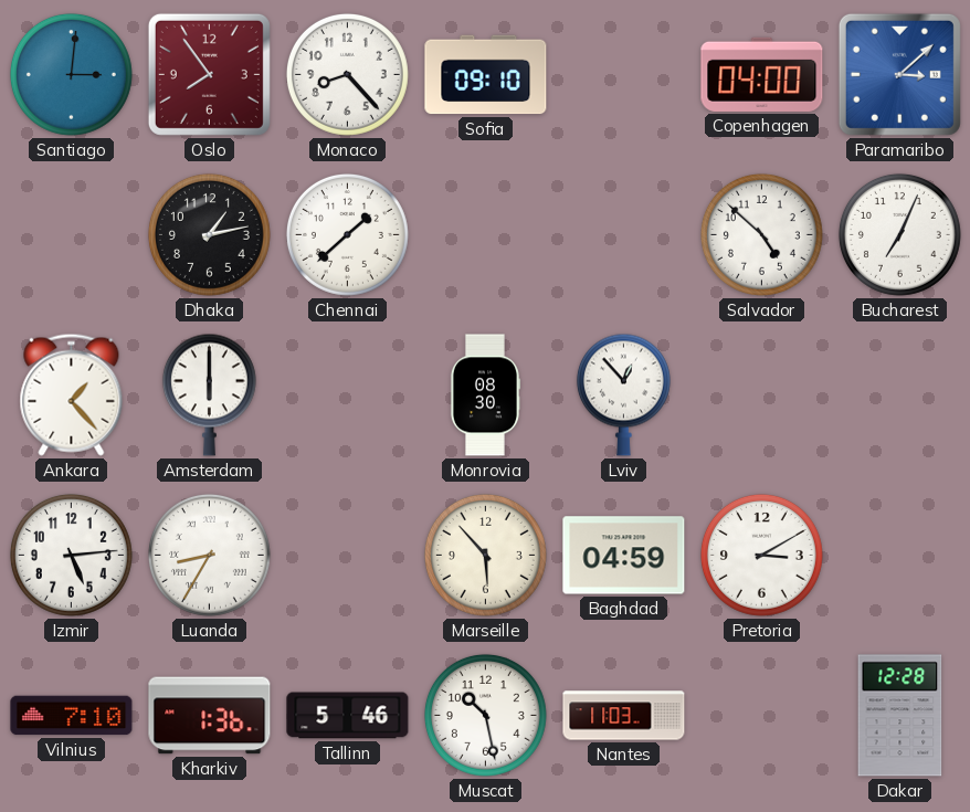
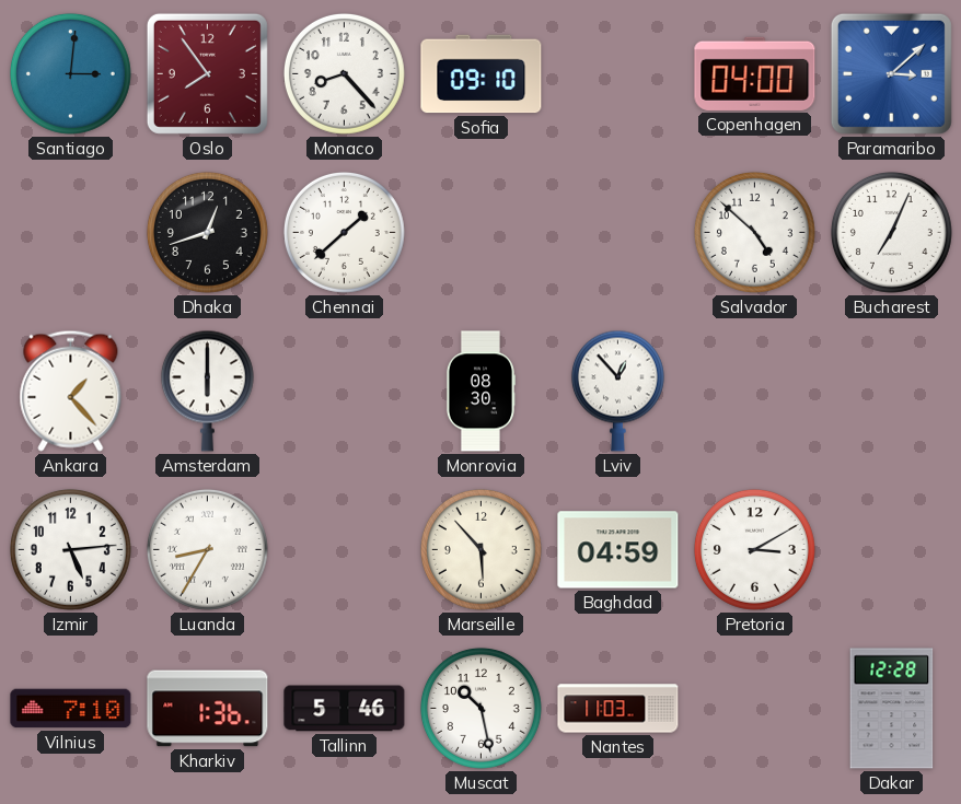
Dhaka: 1:13 -> 12:42
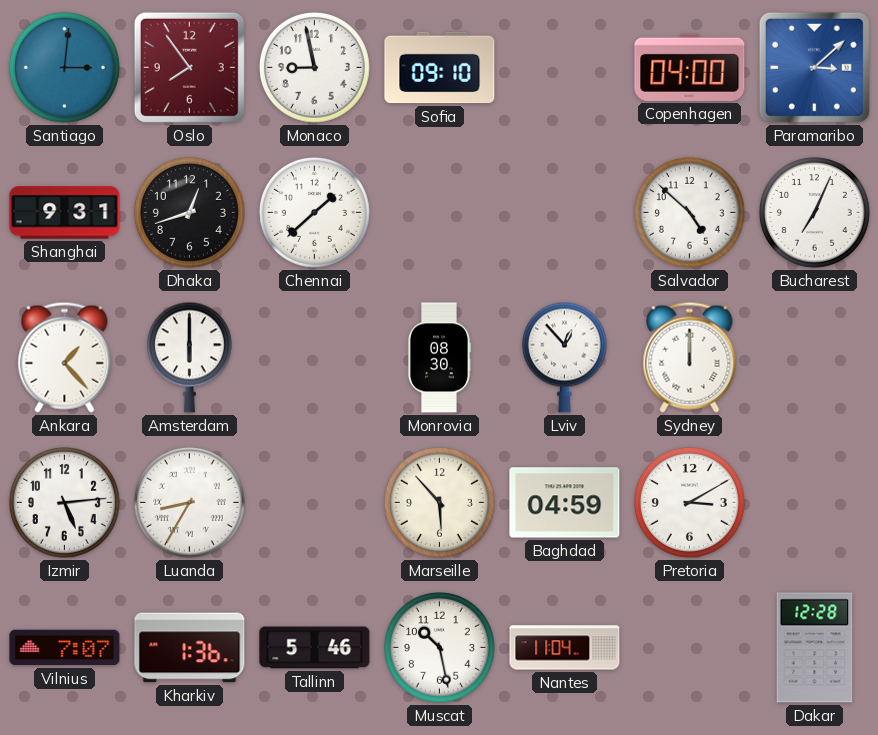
Monaco: 8:23 -> 8:58
Shanghai: none -> 9:31
Sydney: none -> 12:00
Vilnius: 7:10 -> 7:07
Nantes: 11:03 -> 11:04
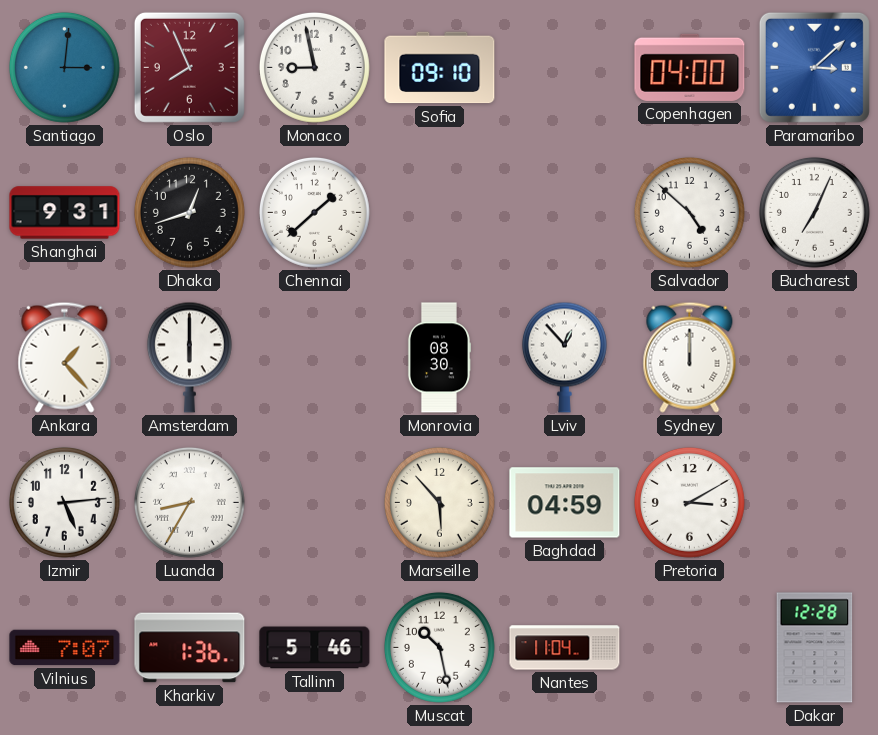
Oslo: 7:54 -> 7:56
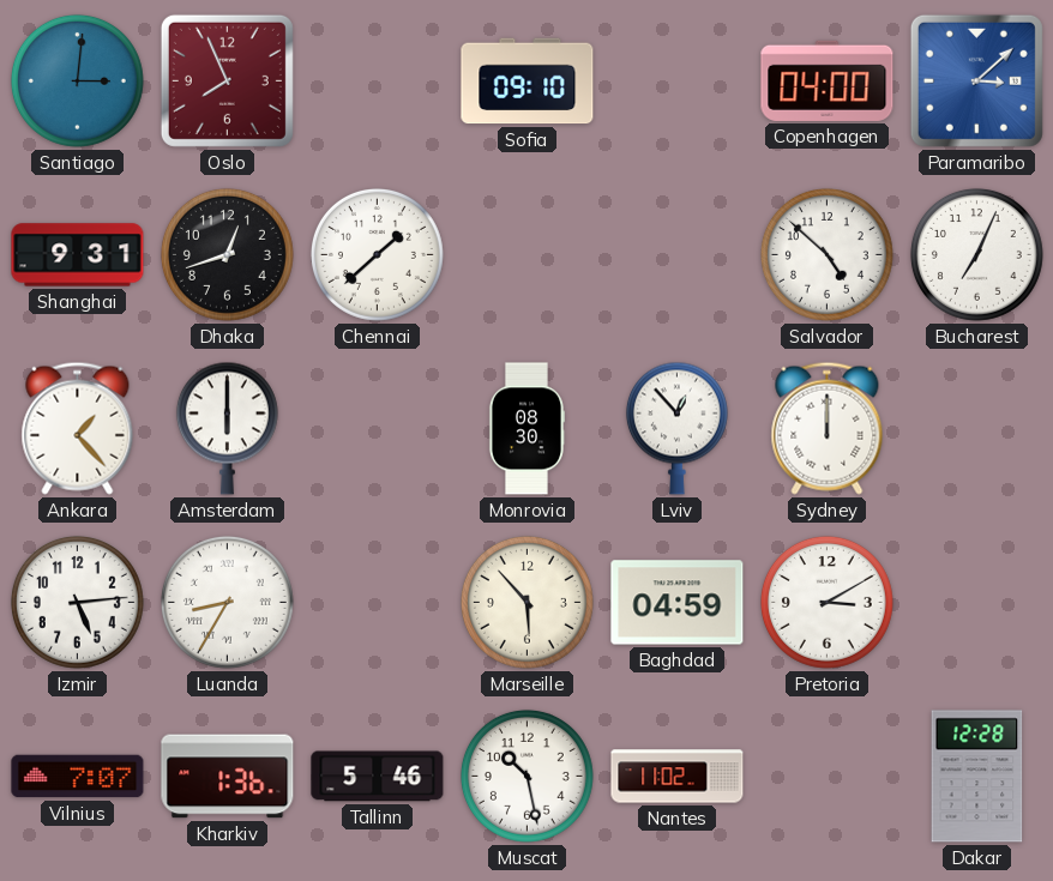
Monaco: 8:58 -> none
Nantes: 11:04 -> 11:02
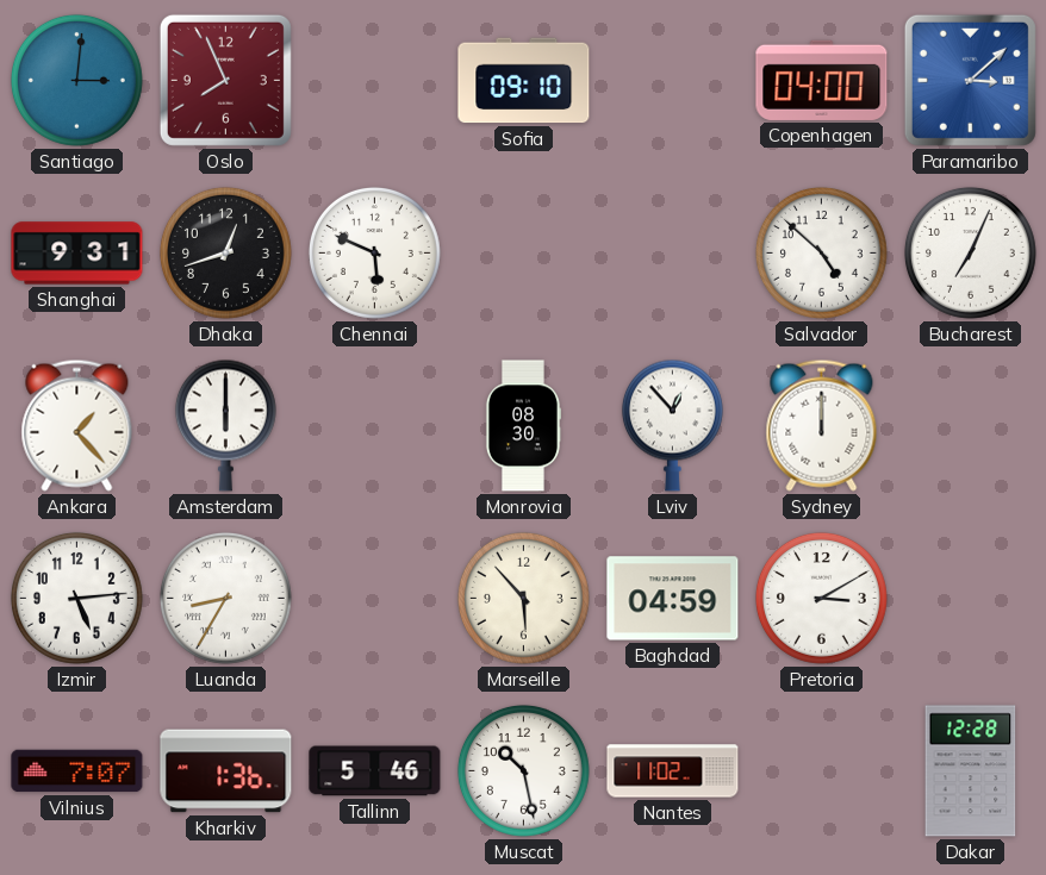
Chennai: 1:38 -> 5:49
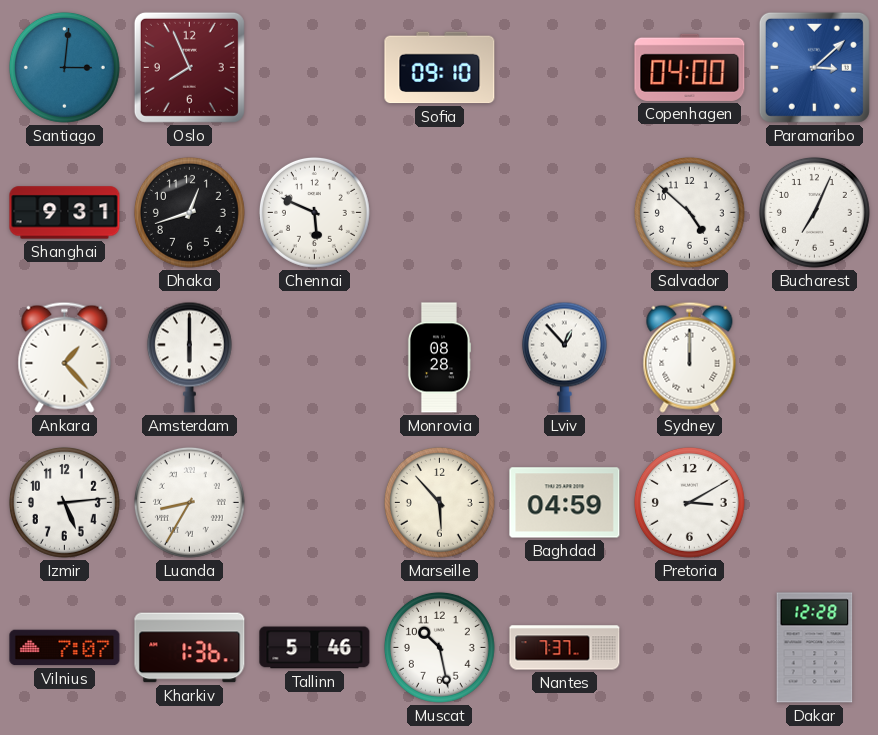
Monrovia: 08:30 -> 08:28
Nantes: 11:02 -> 7:37
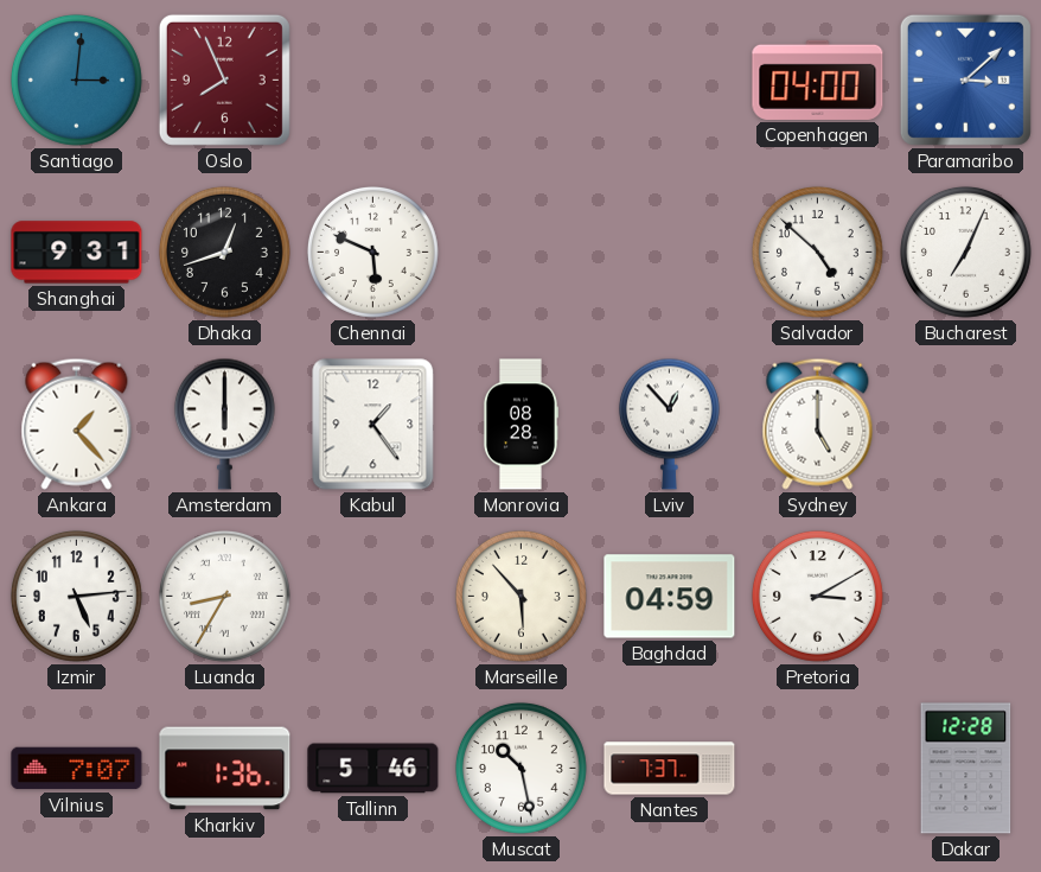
Sofia: 09:10 -> none
Kabul: none -> 1:24
Sydney: 12:00 -> 5:00
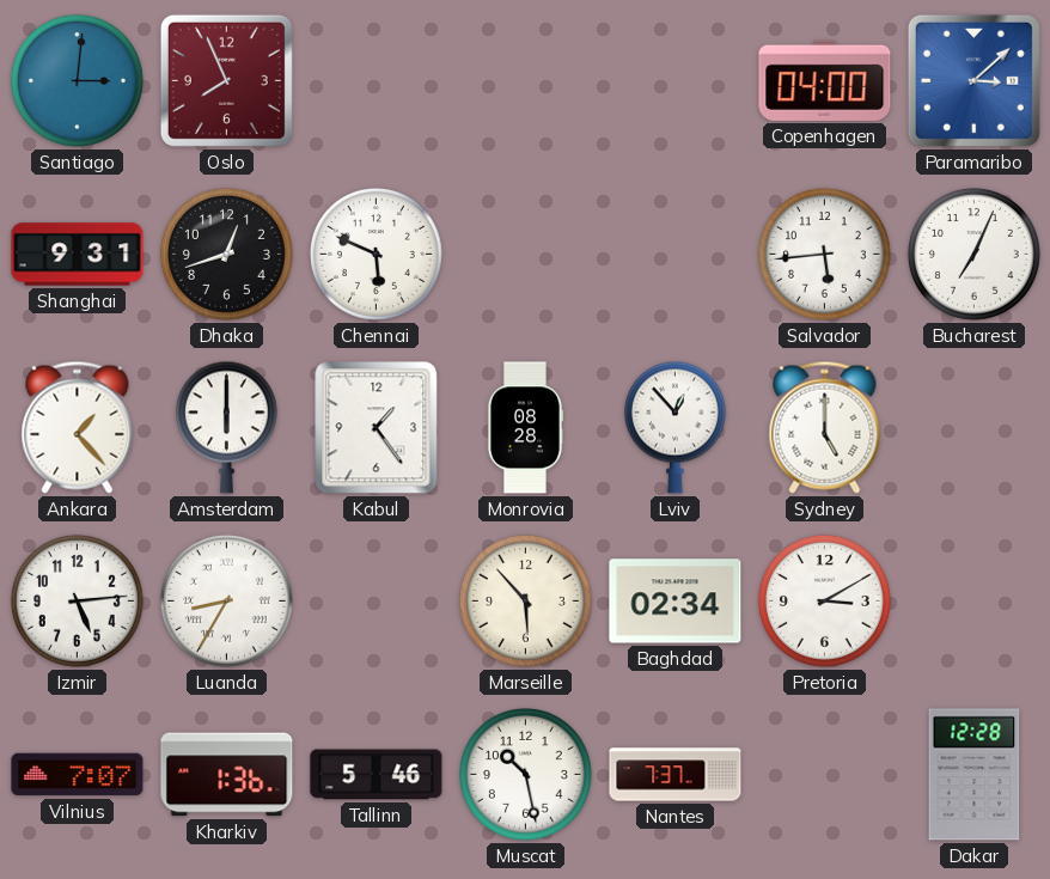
Salvador: 4:52 -> 5:44
Baghdad: 04:59 -> 02:34
